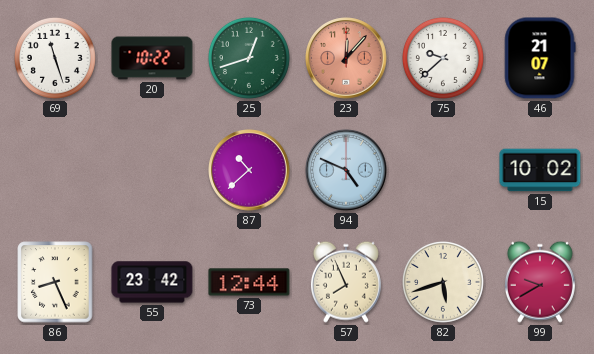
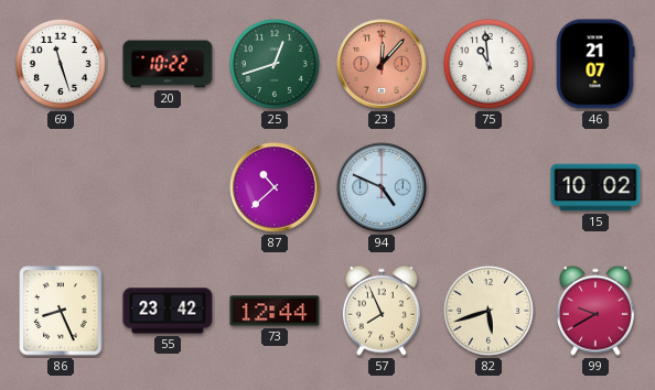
75: 9:38 -> 10:59
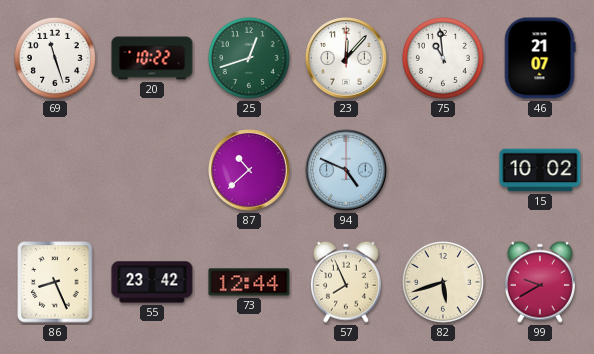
23 dial: salmon -> white
